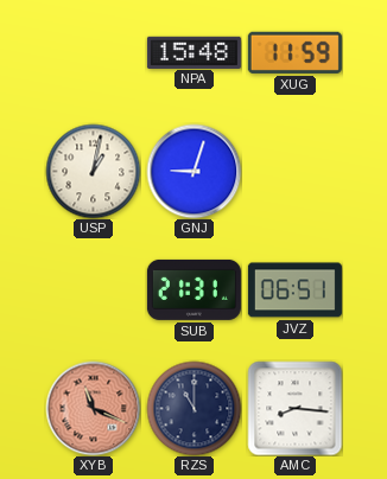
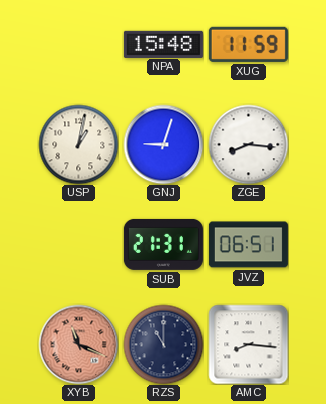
ZGE: none -> 8:16
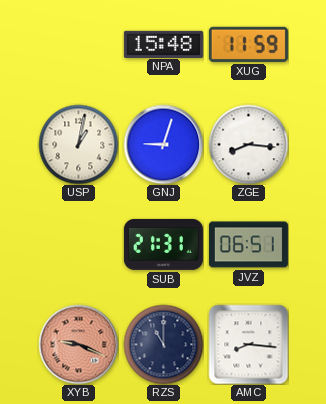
XYB: 11:19 -> 9:19
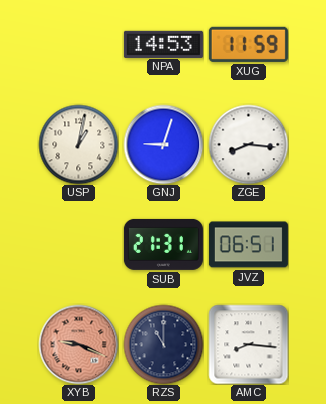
NPA: 15:48 -> 14:53
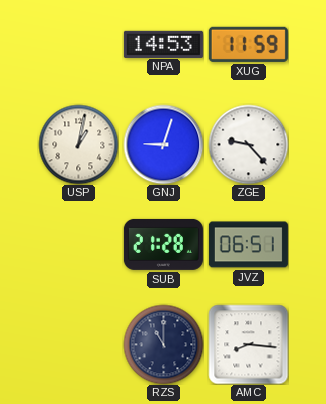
ZGE: 8:16 -> 9:23
SUB: 21:31 -> 21:28
XYB: 9:19 -> none
